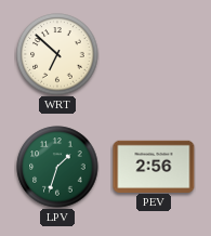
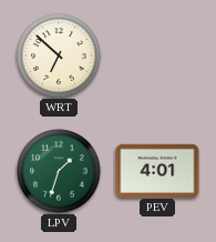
PEV: 2:56 -> 4:01
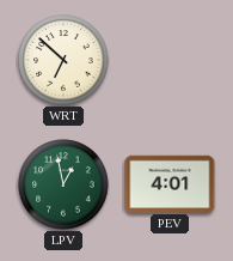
LPV: 1:33 -> 12:58
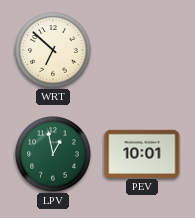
PEV: 4:01 -> 10:01
